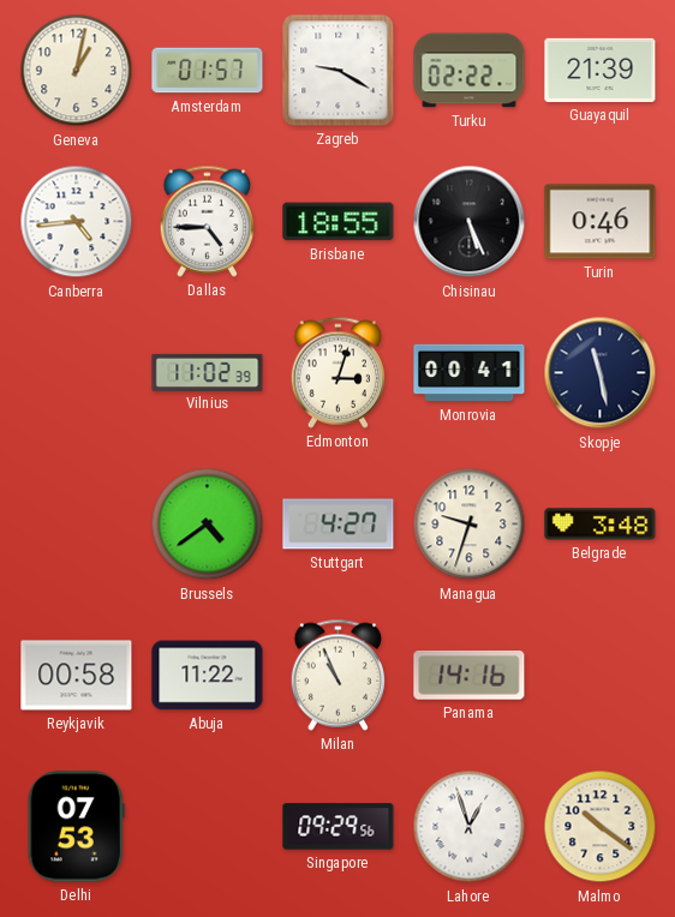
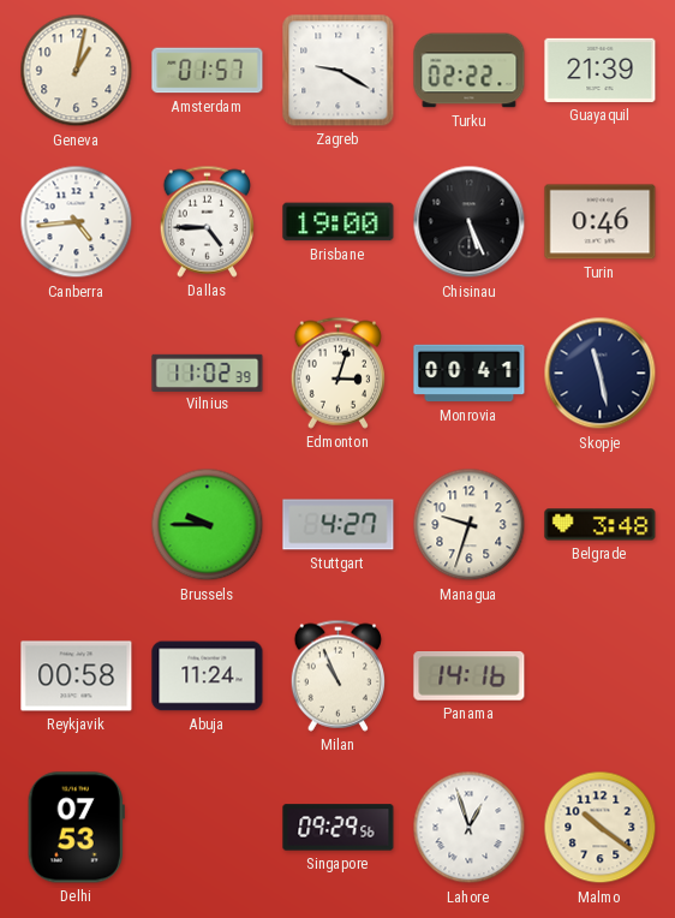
Brisbane: 18:55 -> 19:00
Brussels: 4:39 -> 9:45
Abuja: 11:22 -> 11:24
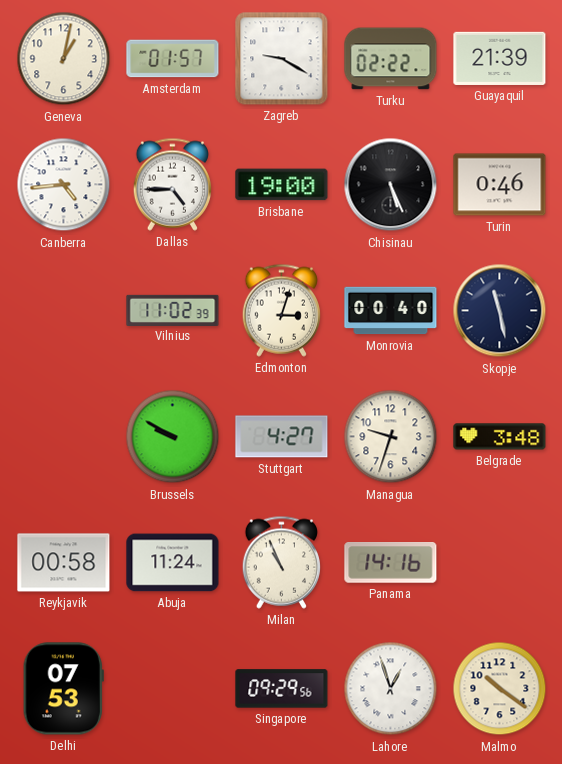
Monrovia: 00:41 -> 00:40
Brussels: 9:45 -> 9:50
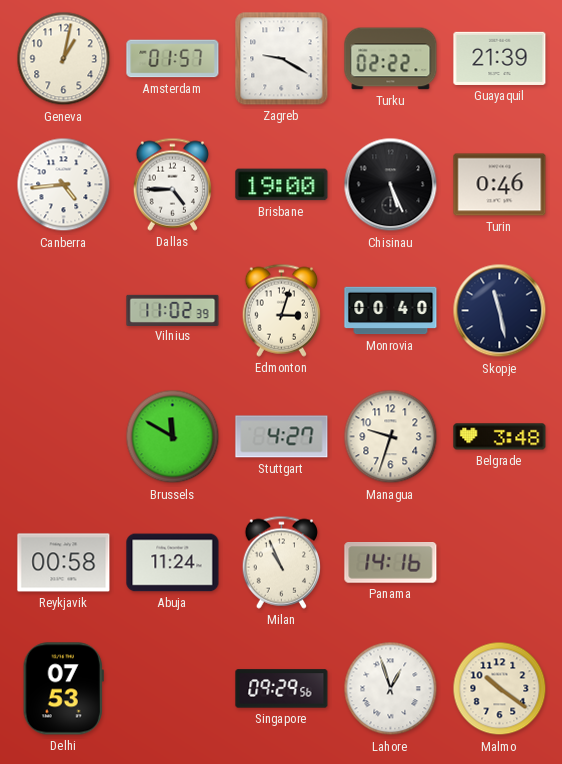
Brussels: 9:50 -> 11:50
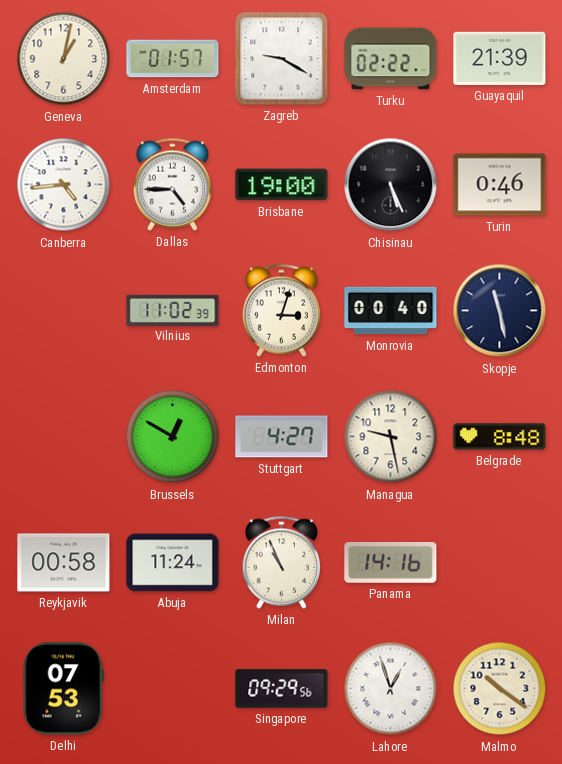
Brussels: 11:50 -> 12:50
Managua: 9:33 -> 9:28
Belgrade: 3:48 -> 8:48
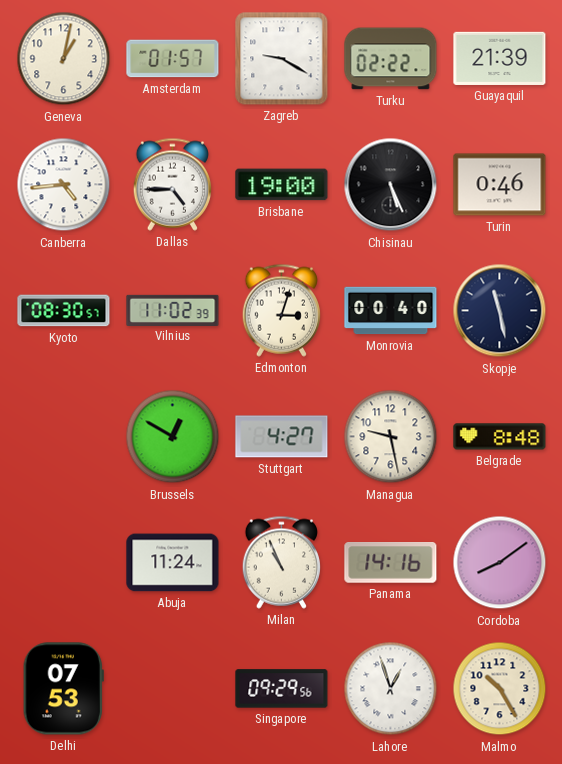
Kyoto: none -> 08:30
Reykjavik: 00:58 -> none
Cordoba: none -> 8:09
Malmo: 10:21 -> 10:25
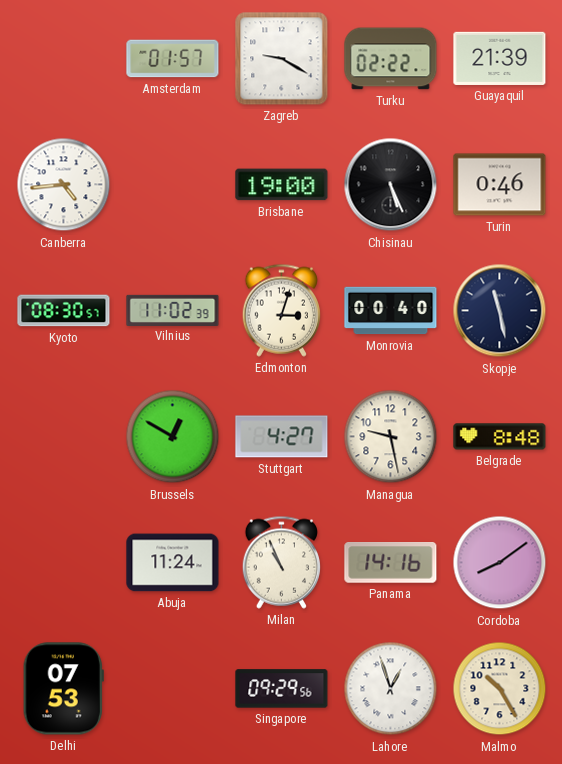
Geneva: 1:02 -> none
Dallas: 4:45 -> none
